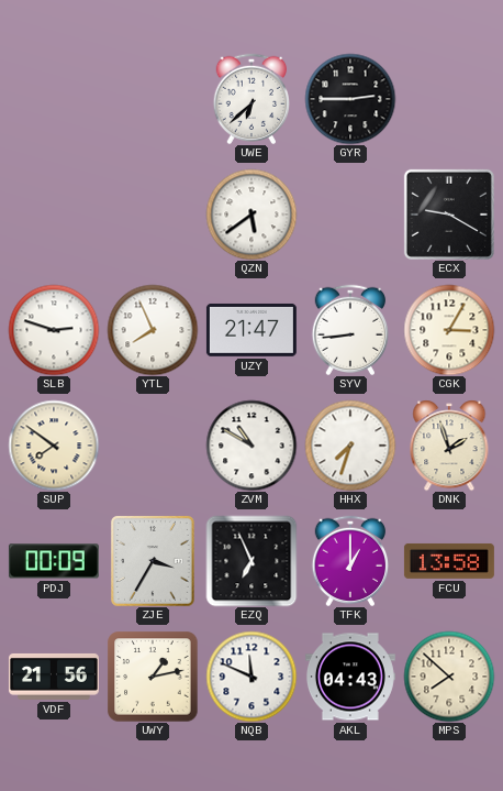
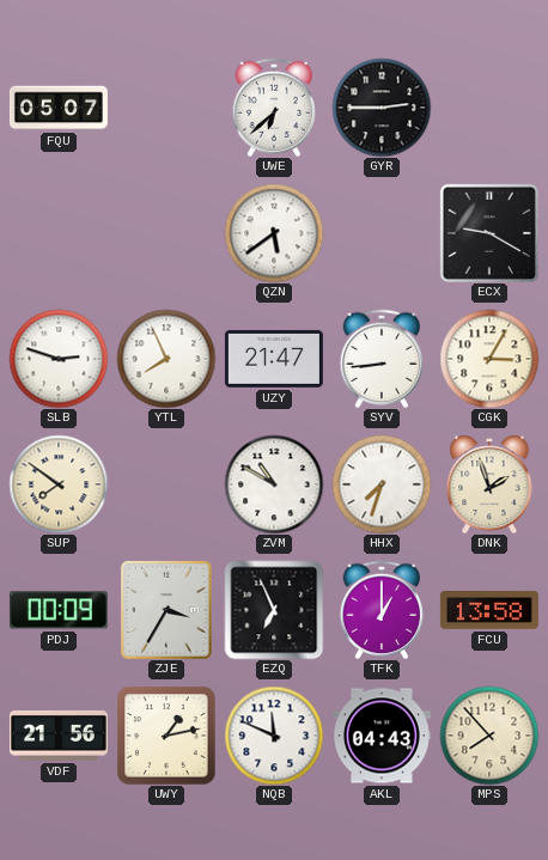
FQU: none -> 05:07
MPS: 7:52 -> 7:53
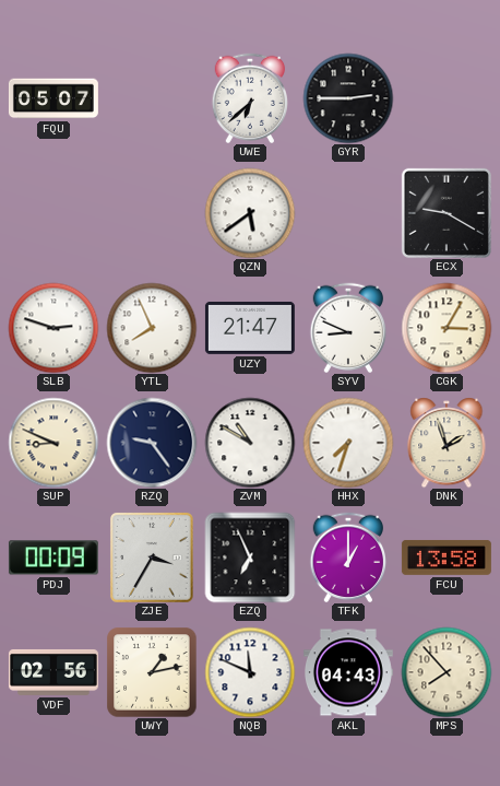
SYV: 8:44 -> 8:49
SUP: 7:51 -> 8:49
RZQ: none -> 9:24
VDF: 21:56 -> 02:56
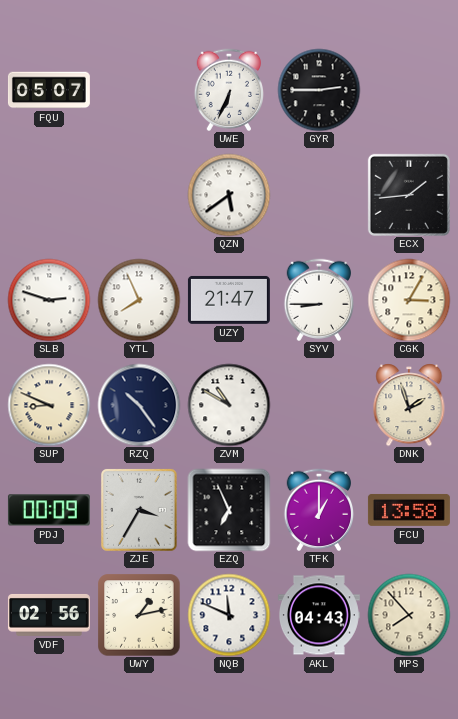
UWE: 6:38 -> 6:34
ECX: 9:20 -> 1:44
SYV: 8:49 -> 8:45
RZQ: 9:24 -> 10:24
HHX: 7:33 -> none
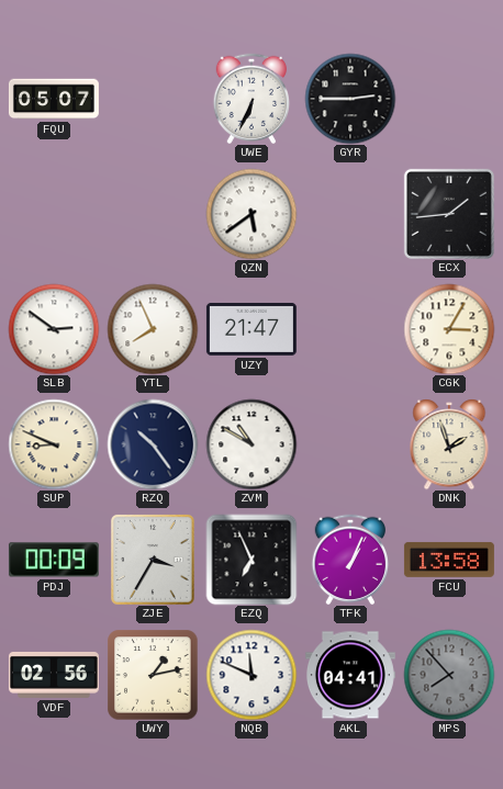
SLB: 2:48 -> 2:51
SYV: 8:45 -> none
TFK: 1:00 -> 1:04
AKL: 04:43 -> 04:41
MPS dial: cream -> grey
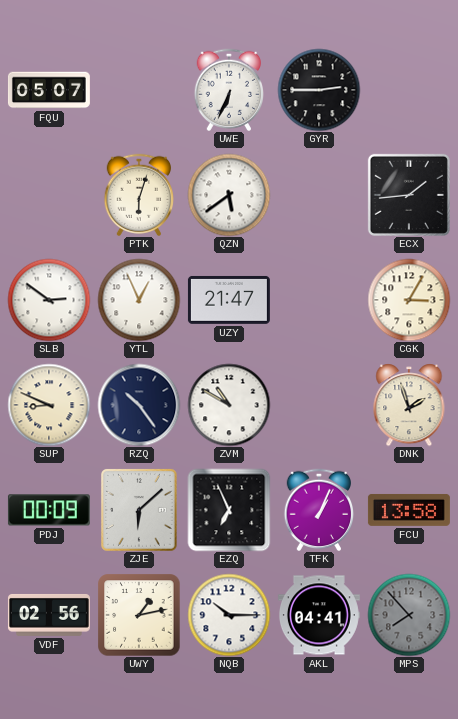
PTK: none -> 6:03
YTL: 7:56 -> 12:56
ZJE: 3:35 -> 6:08
NQB: 11:49 -> 10:15
